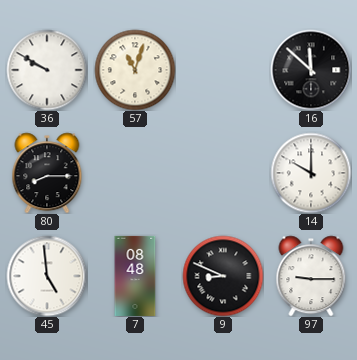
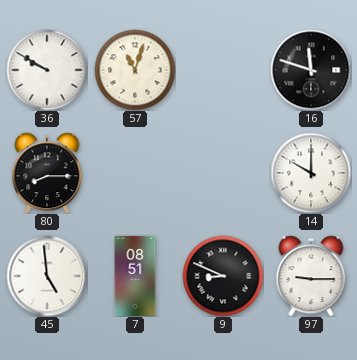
16: 11:52 -> 11:48
7: 08:48 -> 08:51
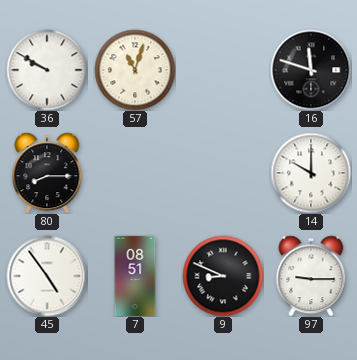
45: 4:59 -> 4:54
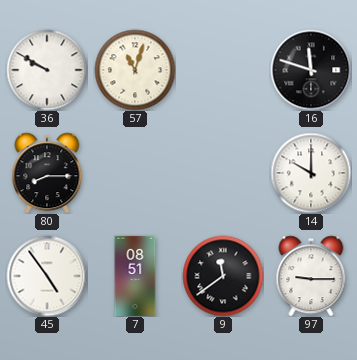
9: 8:49 -> 11:39
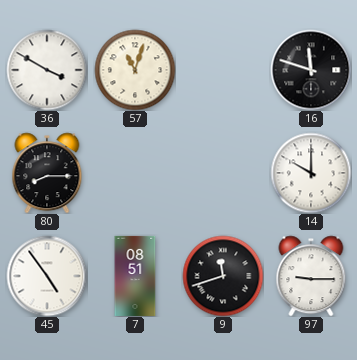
36: 9:50 -> 3:50
9: 11:39 -> 11:42
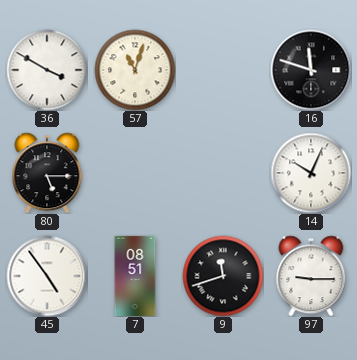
80: 8:15 -> 5:15
14: 10:00 -> 10:04
